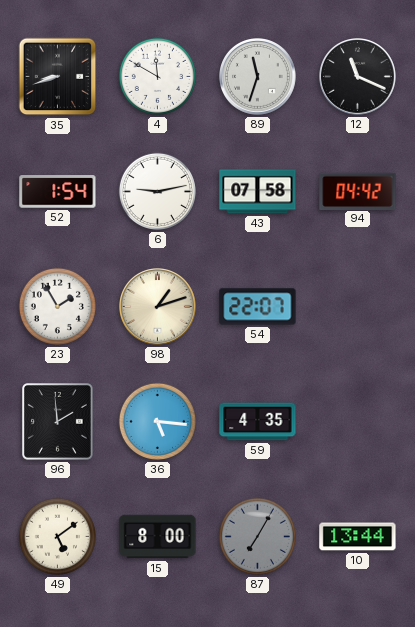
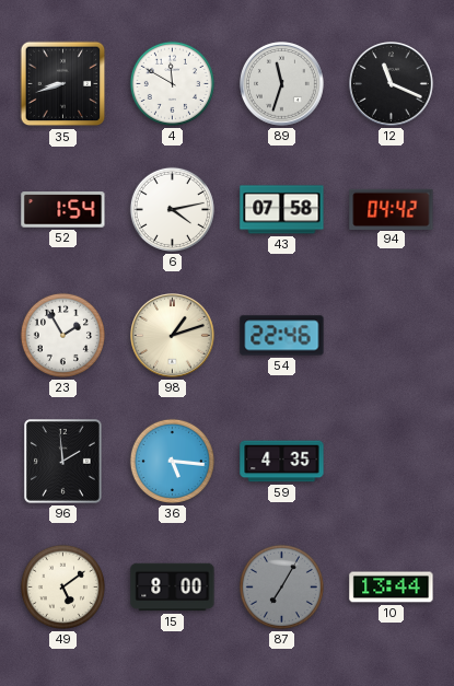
6: 9:13 -> 4:13
54: 22:07 -> 22:46
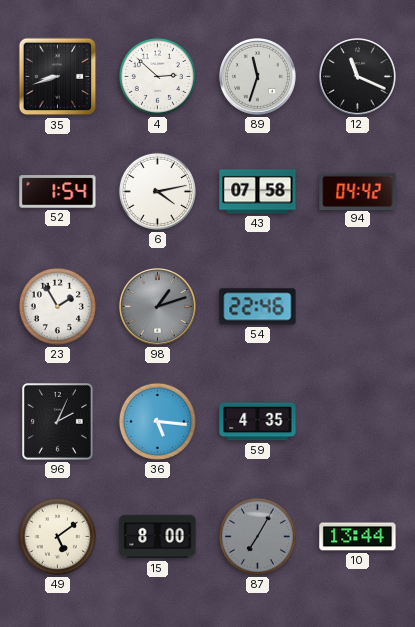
4: 11:50 -> 2:52
98 dial: cream -> grey
96: 1:59 -> 2:04
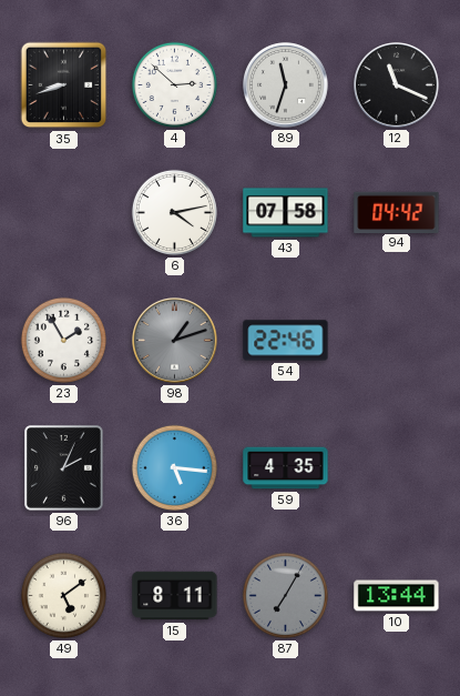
52: 1:54 -> none
15: 8:00 -> 8:11
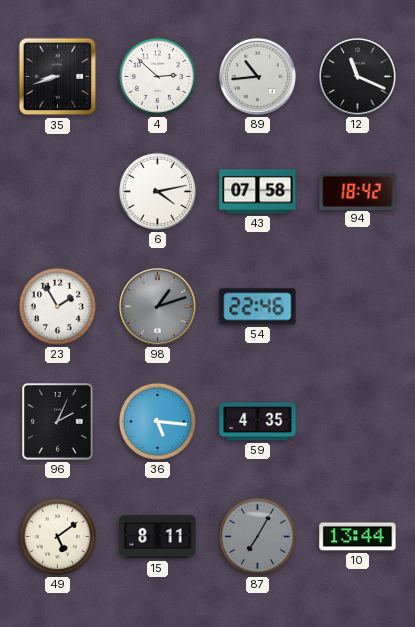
89: 11:33 -> 10:44
94: 04:42 -> 18:42
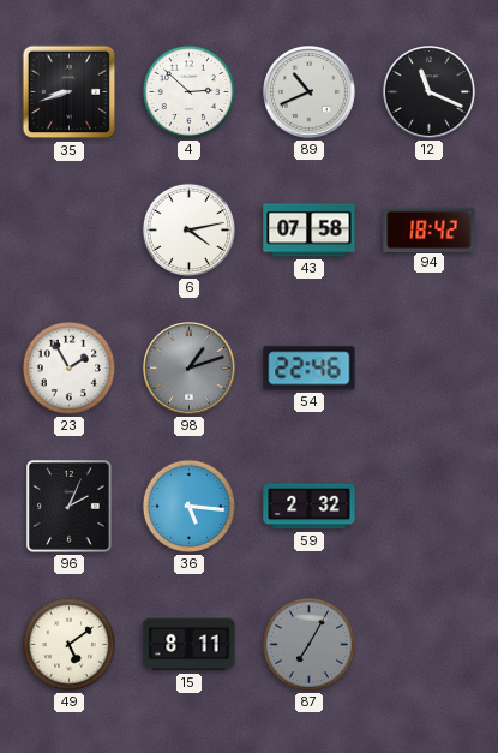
89: 10:44 -> 10:41
59: 4:35 -> 2:32
10: 13:44 -> none
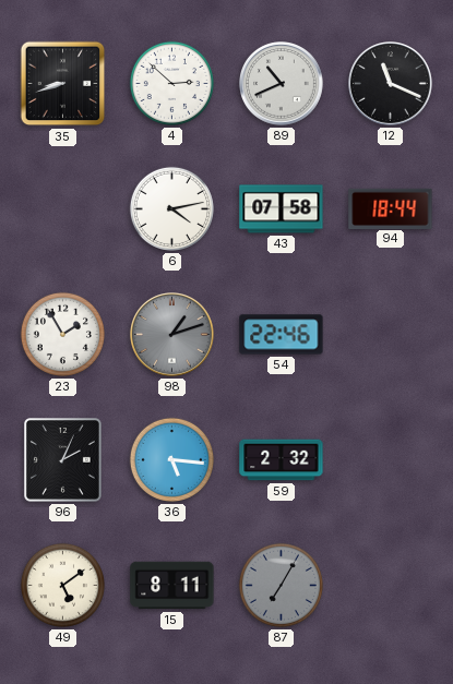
94: 18:42 -> 18:44
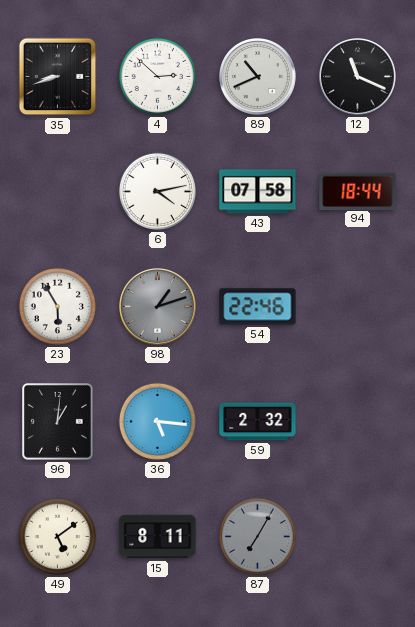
23: 1:55 -> 5:55
96: 2:04 -> 1:01
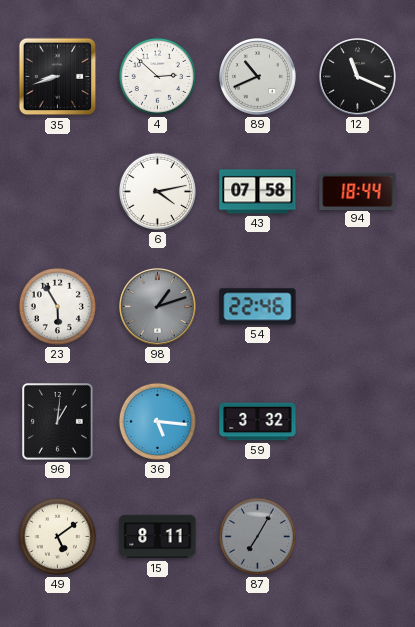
59: 2:32 -> 3:32
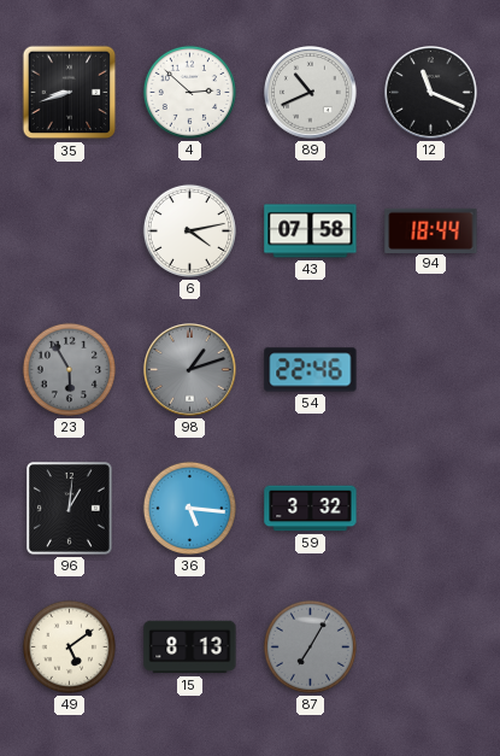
23 dial: white -> grey
15: 8:11 -> 8:13
